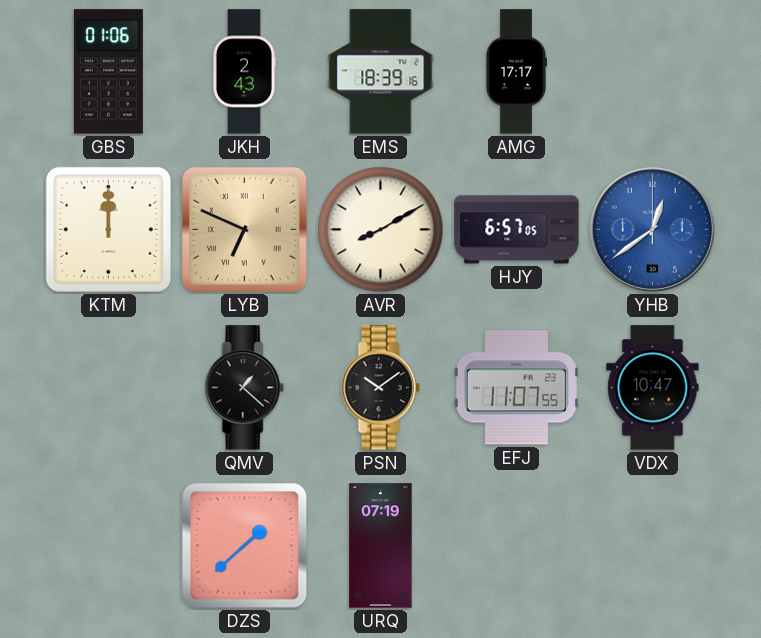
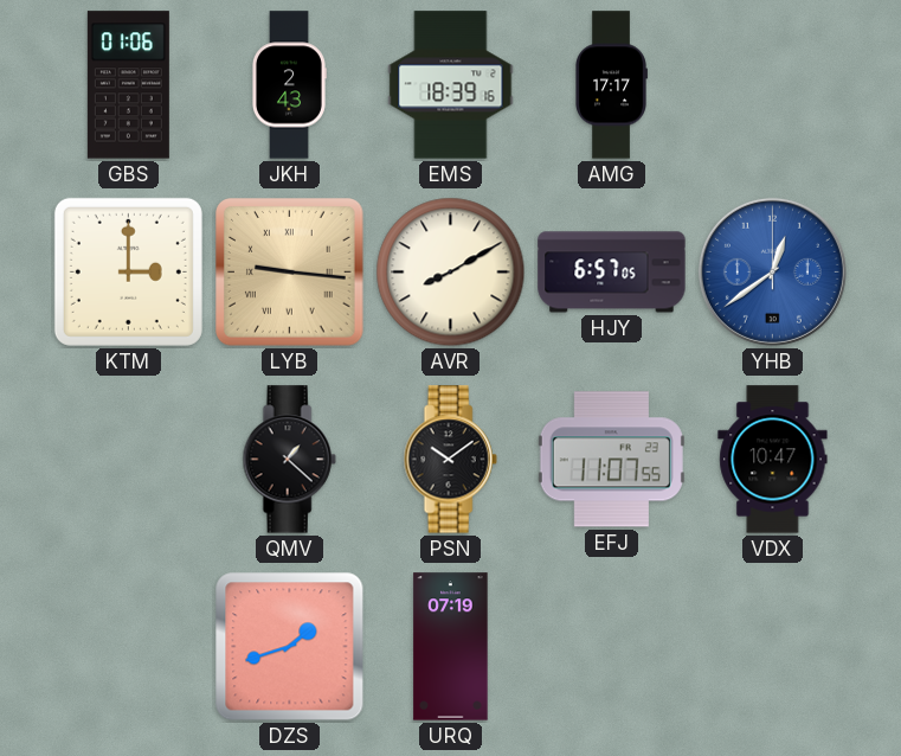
KTM: 12:00 -> 3:00
LYB: 6:49 -> 9:16
DZS: 1:38 -> 1:42
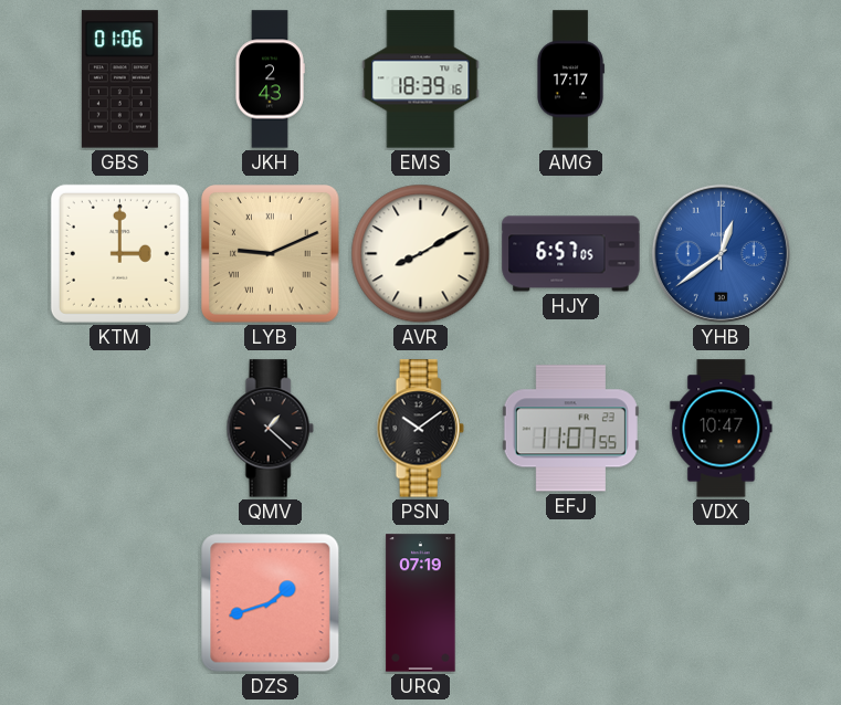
LYB: 9:16 -> 9:11
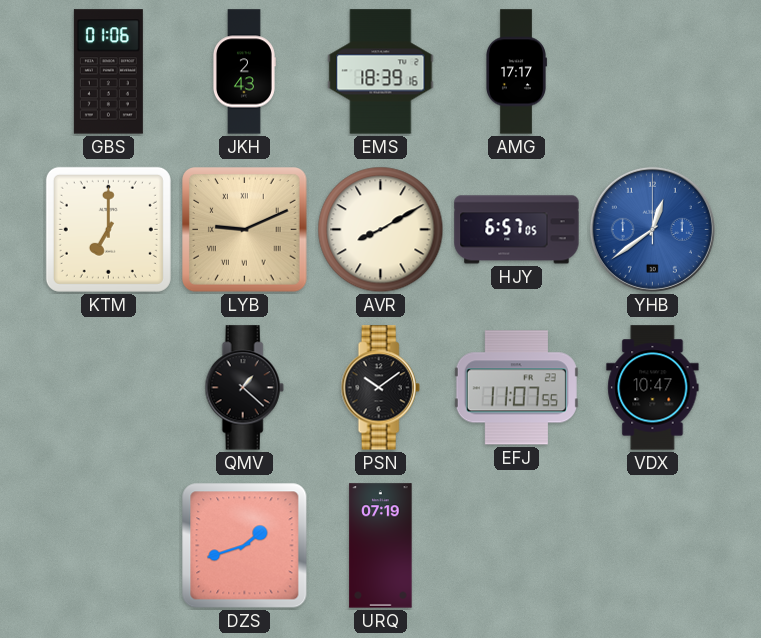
KTM: 3:00 -> 7:00
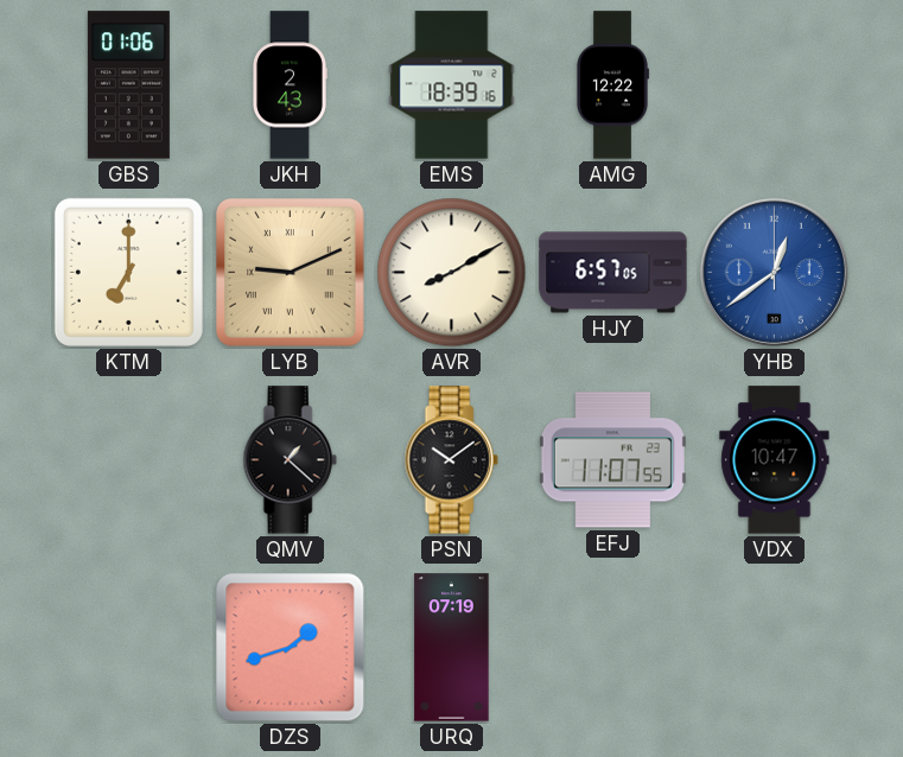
AMG: 17:17 -> 12:22
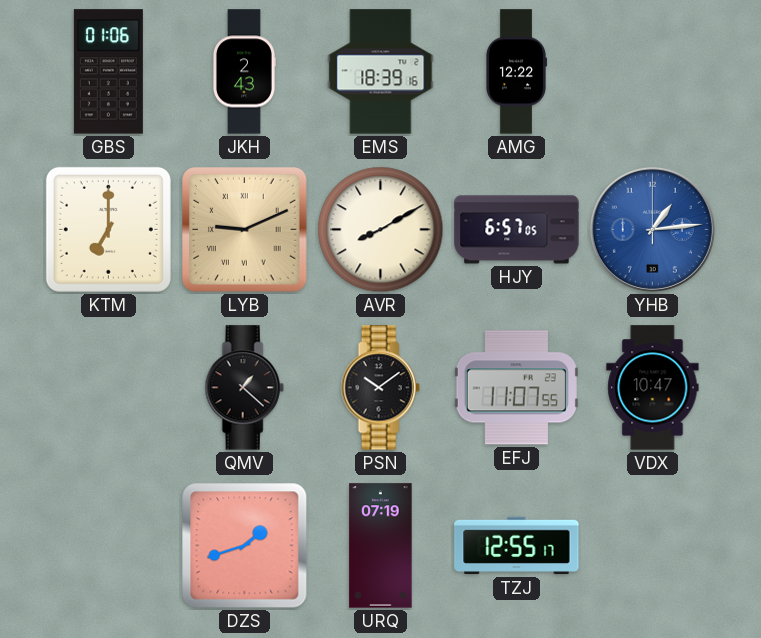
YHB: 12:39 -> 1:14
TZJ: none -> 12:55
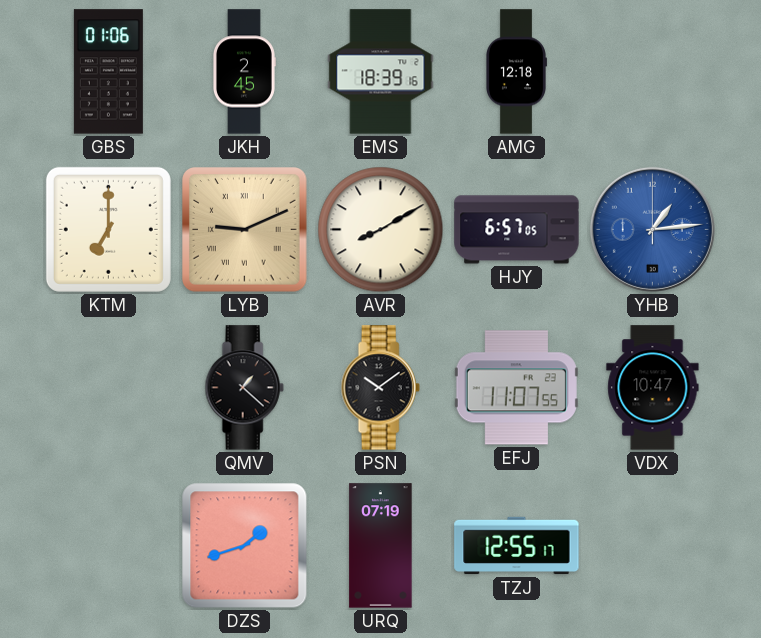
JKH: 2:43 -> 2:45
AMG: 12:22 -> 12:18
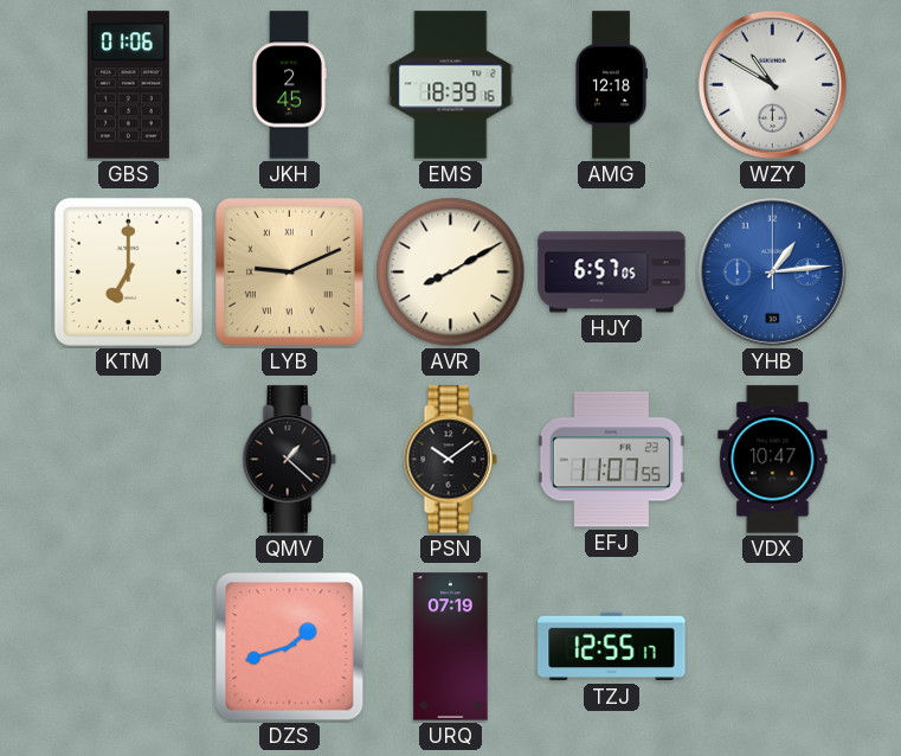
WZY: none -> 10:50
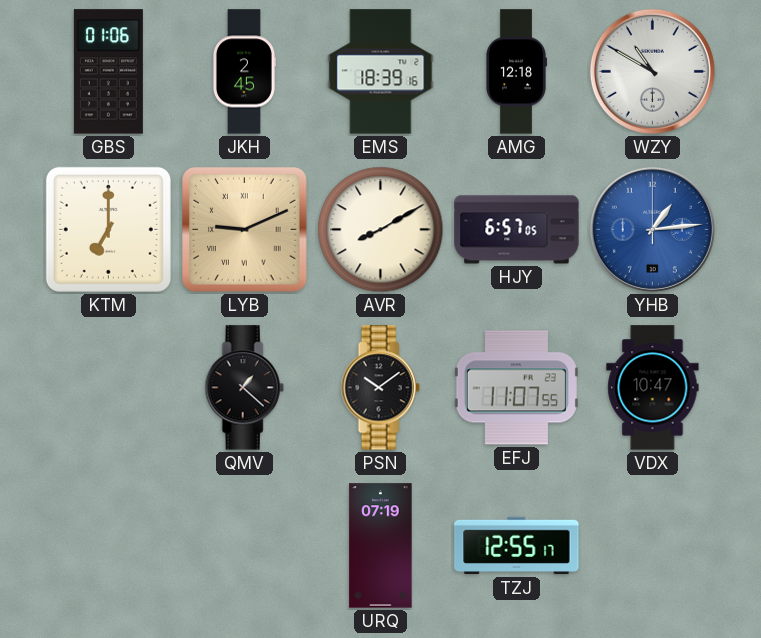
DZS: 1:42 -> none
